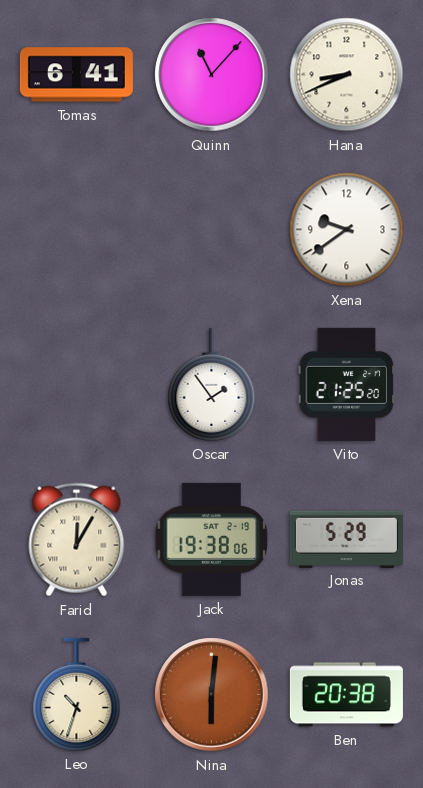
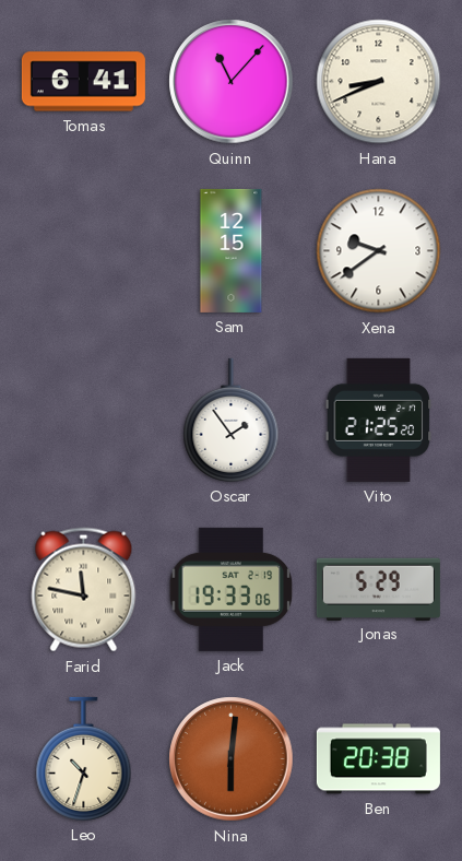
Sam: none -> 12:15
Farid: 12:05 -> 11:47
Jack: 19:38 -> 19:33
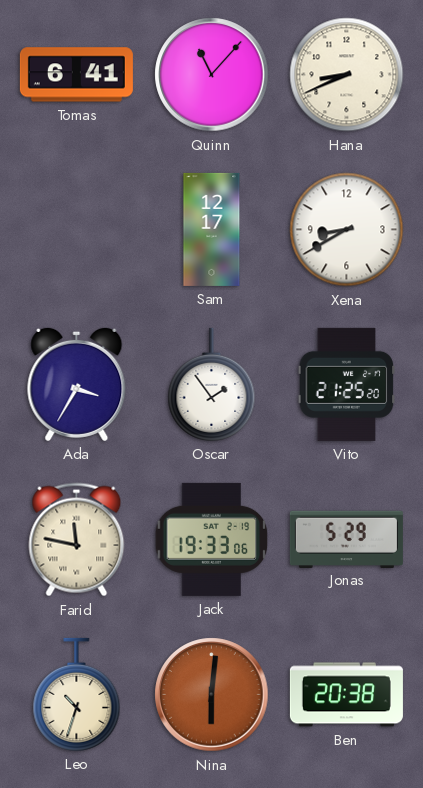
Sam: 12:15 -> 12:17
Xena: 9:39 -> 8:40
Ada: none -> 3:35
